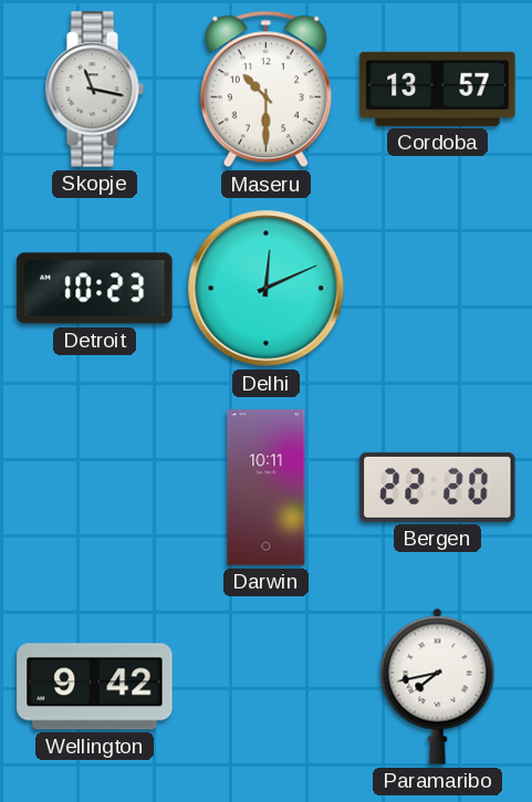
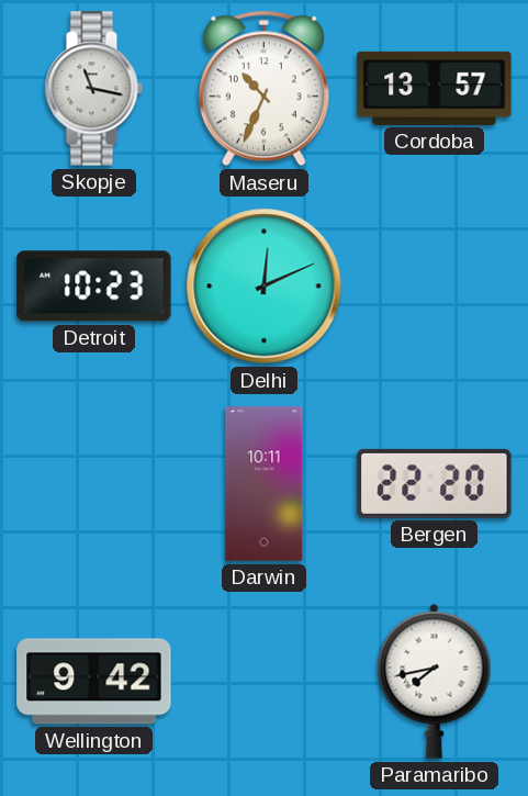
Maseru: 10:30 -> 10:34
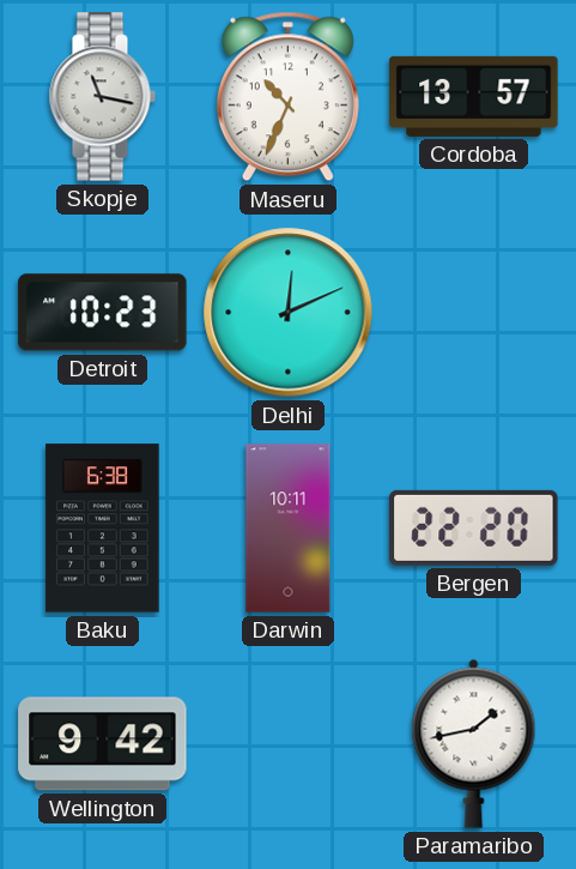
Baku: none -> 6:38
Paramaribo: 7:43 -> 1:43
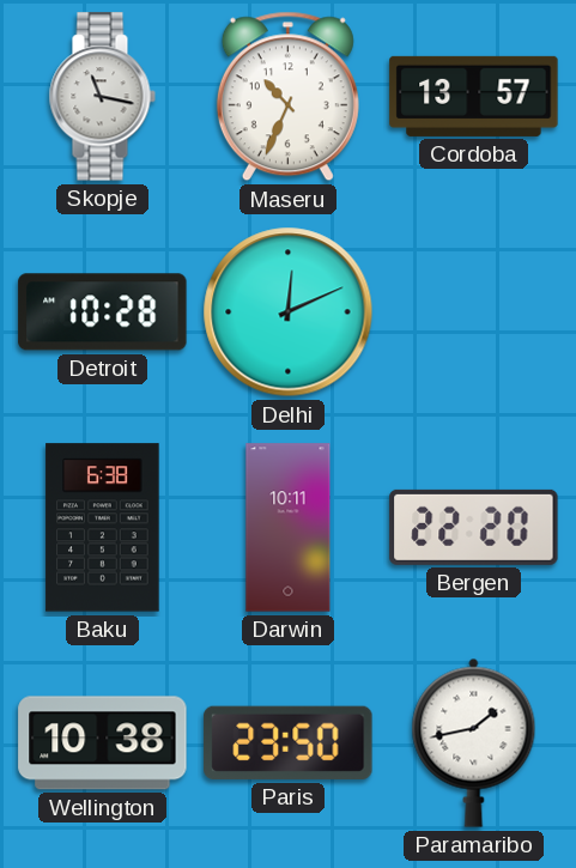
Detroit: 10:23 -> 10:28
Wellington: 9:42 -> 10:38
Paris: none -> 23:50
